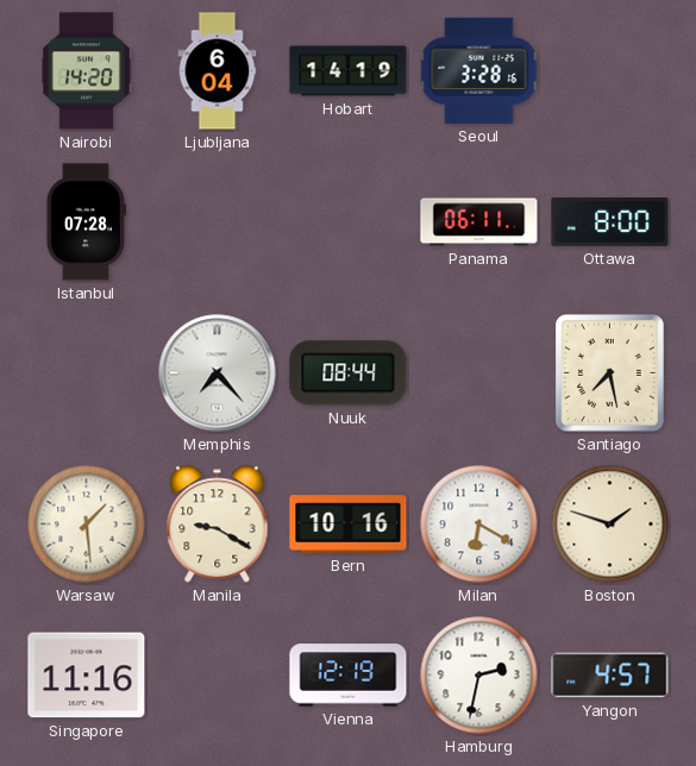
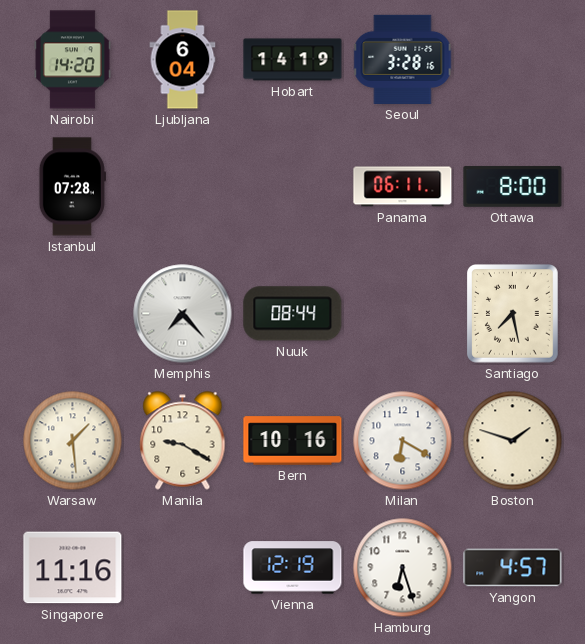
Hamburg: 2:32 -> 6:27
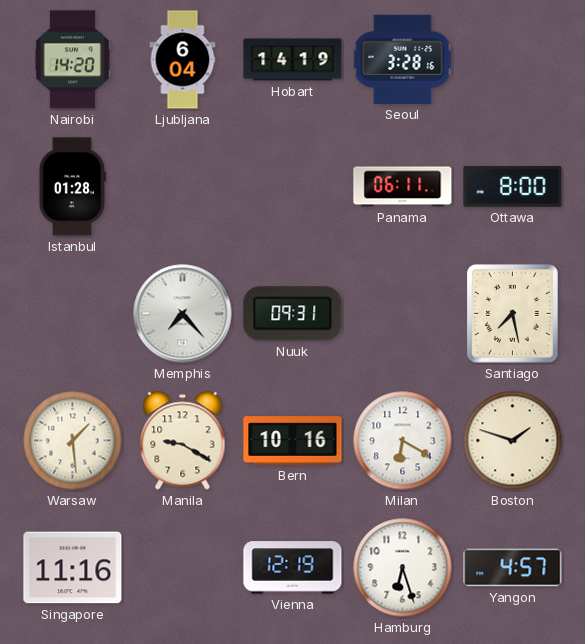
Istanbul: 07:28 -> 01:28
Nuuk: 08:44 -> 09:31
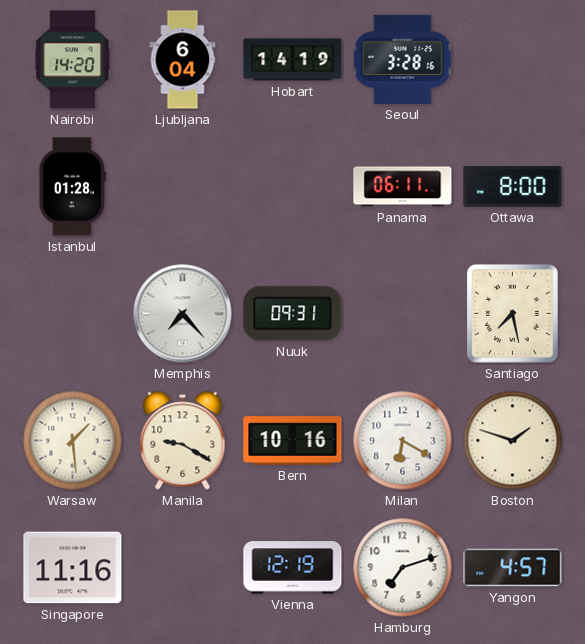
Hamburg: 6:27 -> 7:12
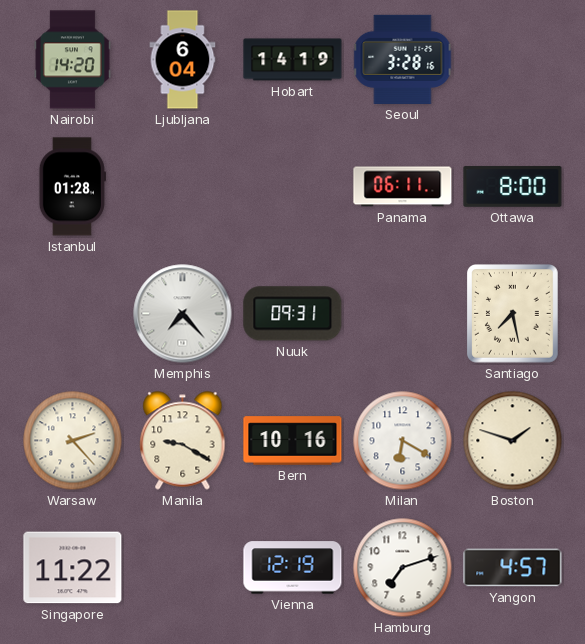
Warsaw: 1:29 -> 2:23
Singapore: 11:16 -> 11:22
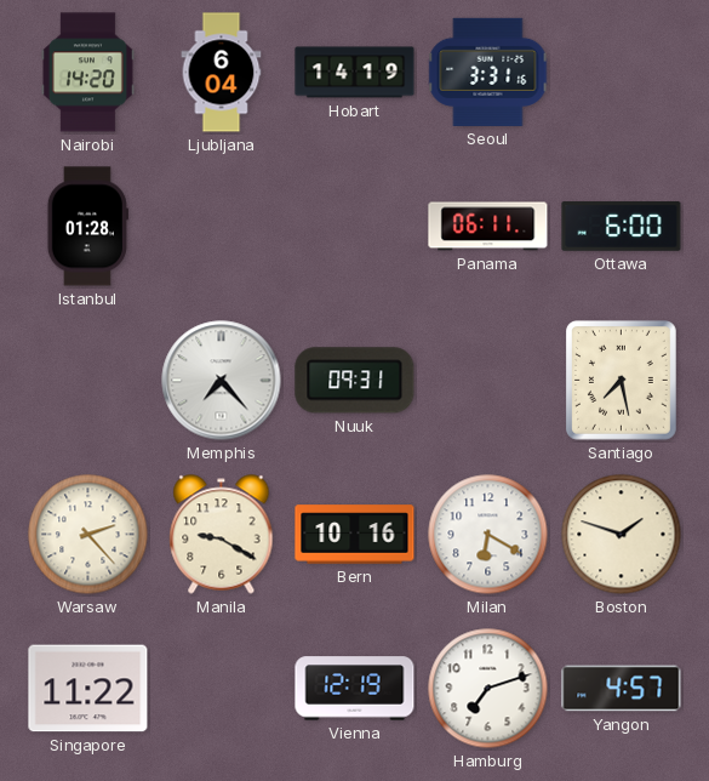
Seoul: 3:28 -> 3:31
Ottawa: 8:00 -> 6:00
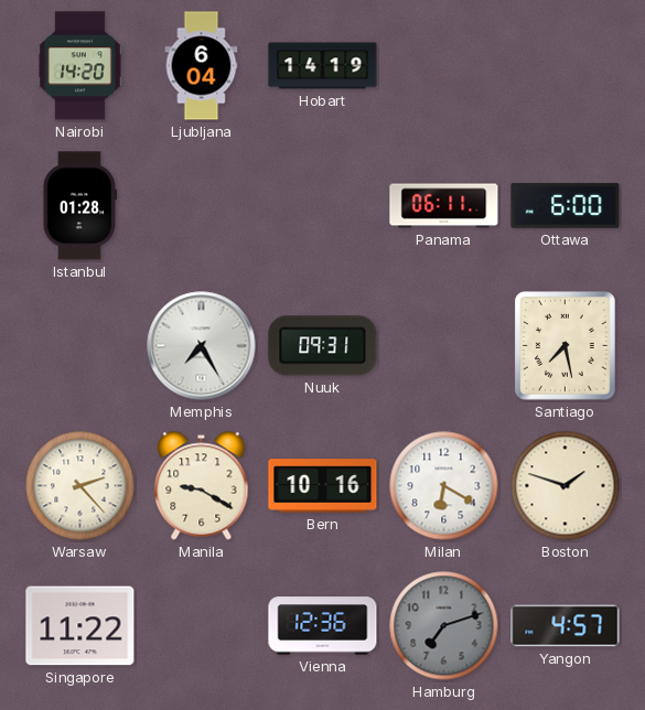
Seoul: 3:31 -> none
Memphis: 7:23 -> 7:25
Vienna: 12:19 -> 12:36
Hamburg dial: white -> grey
